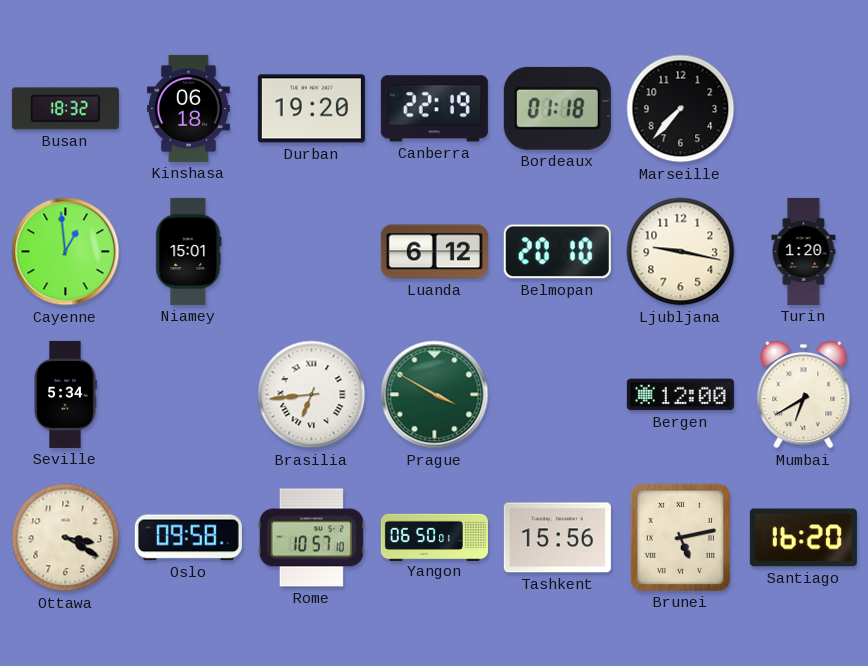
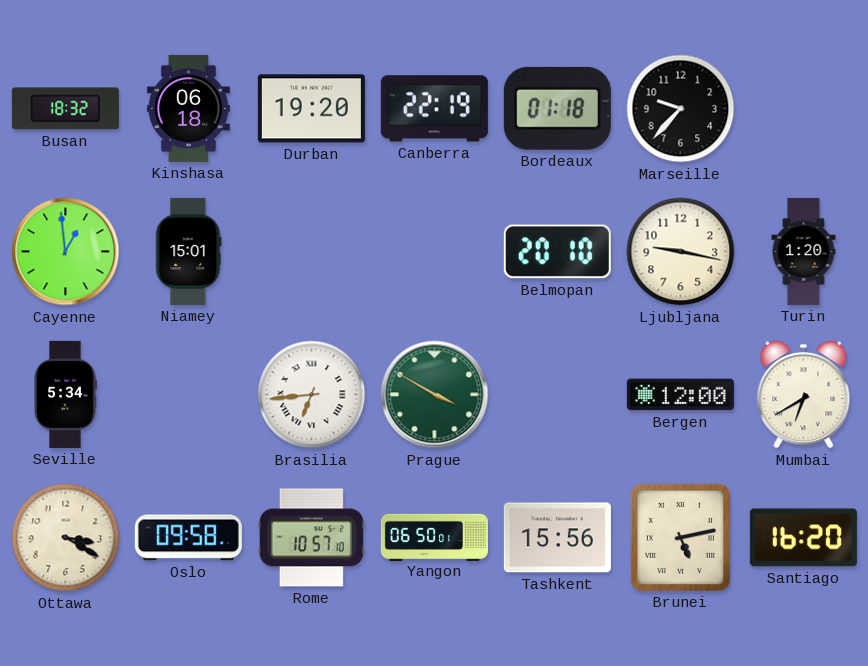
Marseille: 7:37 -> 9:37
Luanda: 6:12 -> none
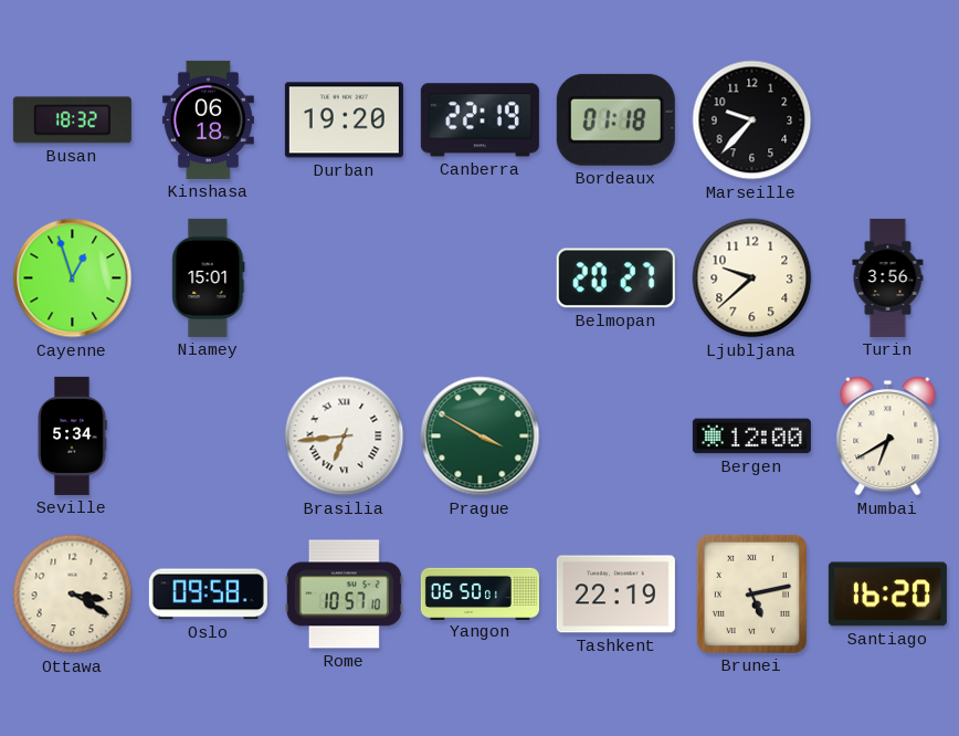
Cayenne: 12:59 -> 12:57
Belmopan: 20:10 -> 20:27
Ljubljana: 9:17 -> 9:38
Turin: 1:20 -> 3:56
Tashkent: 15:56 -> 22:19
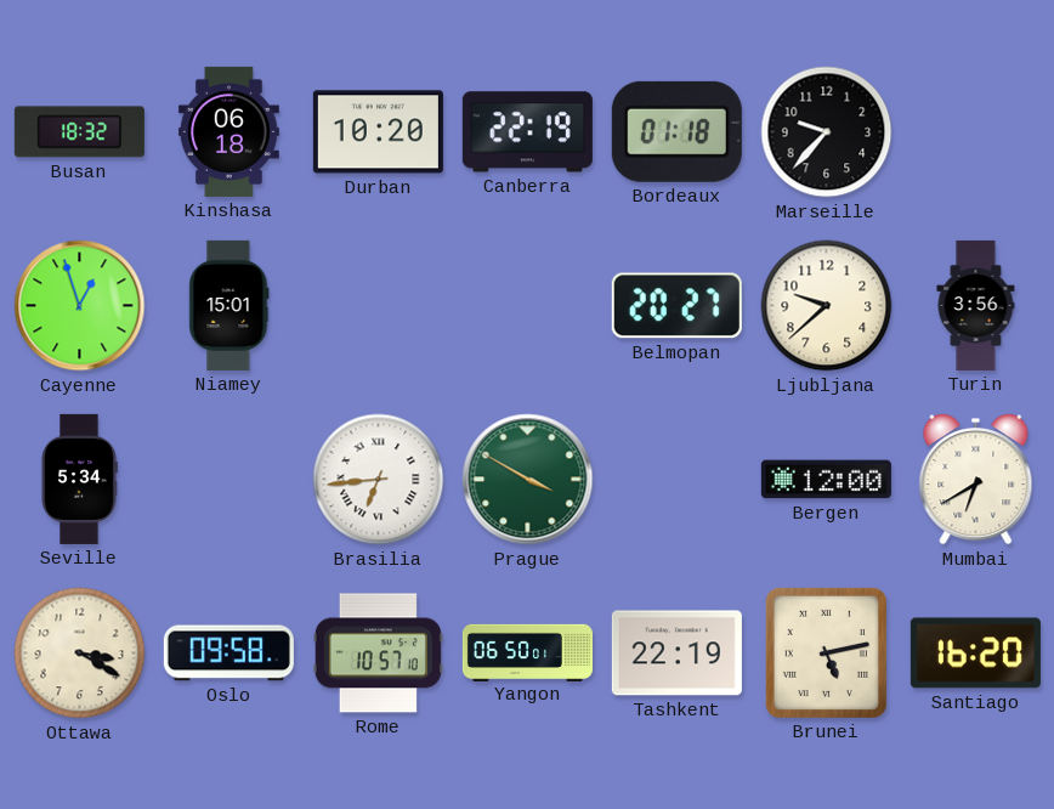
Durban: 19:20 -> 10:20
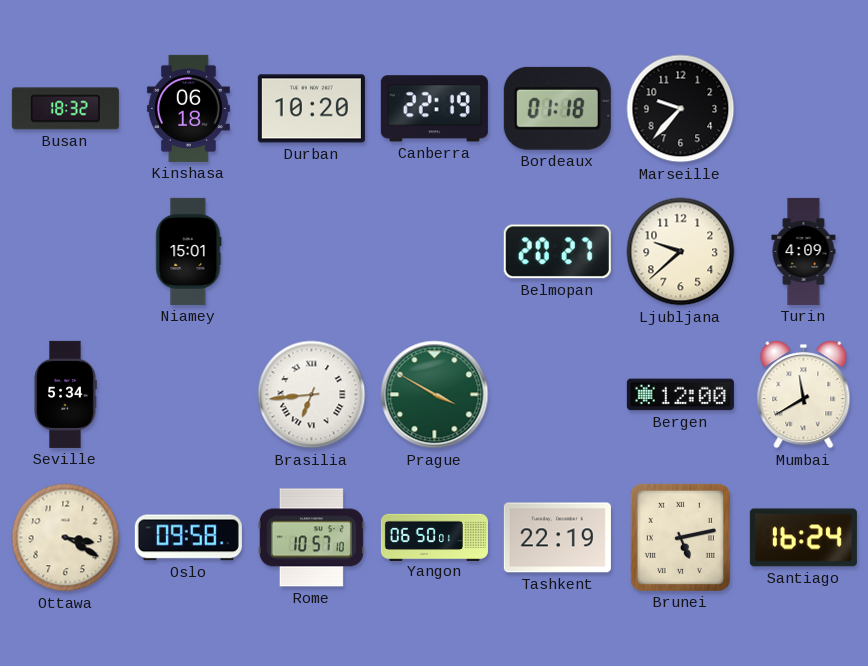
Cayenne: 12:57 -> none
Turin: 3:56 -> 4:09
Mumbai: 6:40 -> 11:40
Santiago: 16:20 -> 16:24
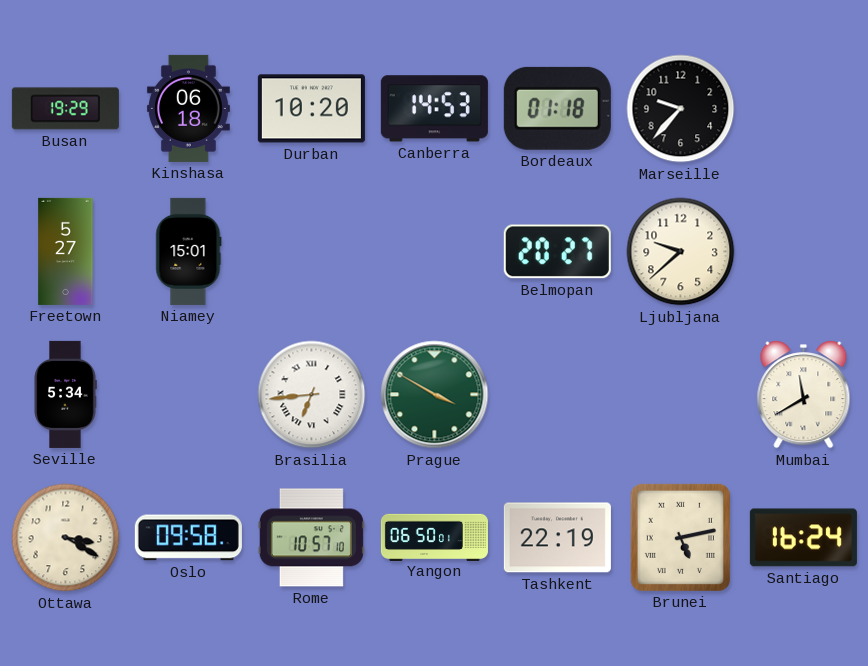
Busan: 18:32 -> 19:29
Canberra: 22:19 -> 14:53
Freetown: none -> 5:27
Turin: 4:09 -> none
Bergen: 12:00 -> none
